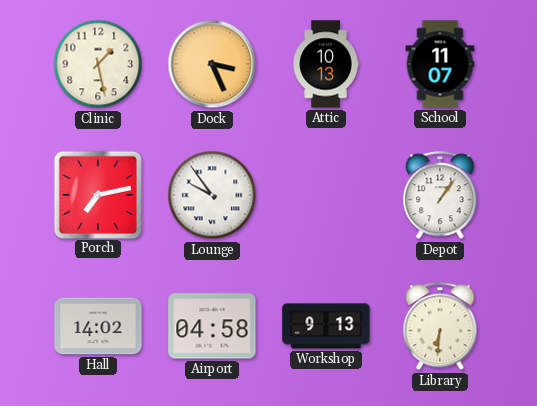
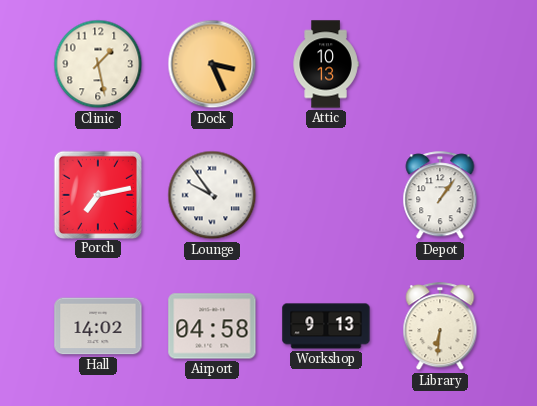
School: 11:07 -> none
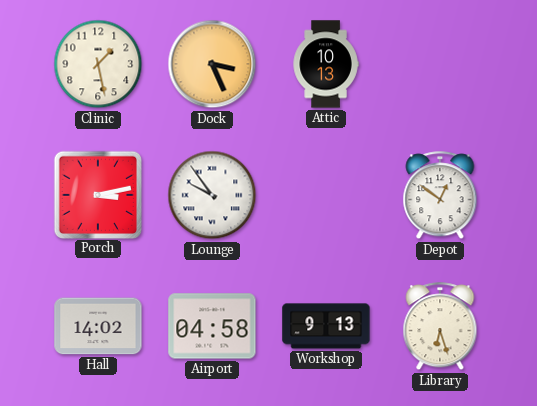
Porch: 7:13 -> 3:13
Depot: 1:06 -> 12:51
Library: 6:31 -> 6:27
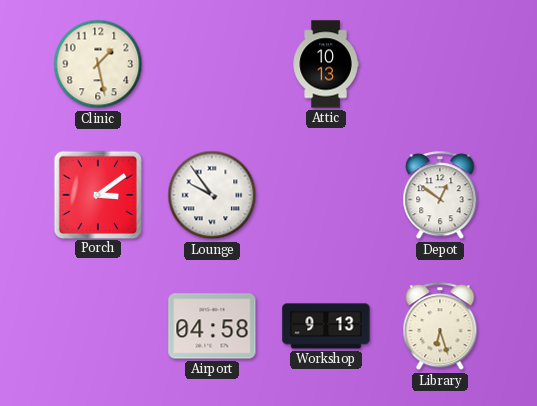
Dock: 3:26 -> none
Porch: 3:13 -> 3:09
Hall: 14:02 -> none
